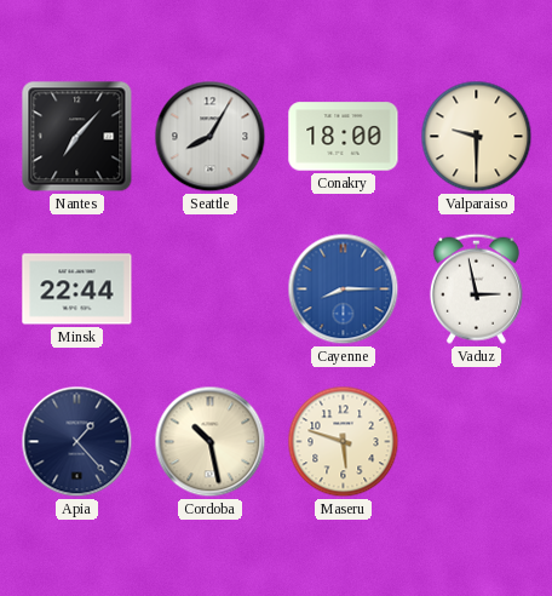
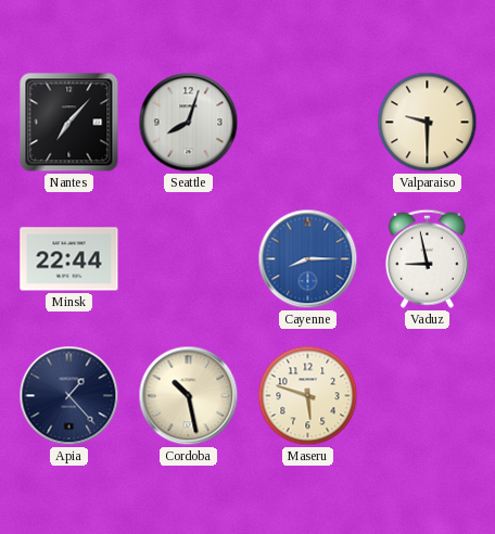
Seattle: 8:05 -> 8:03
Conakry: 18:00 -> none
Vaduz: 2:58 -> 8:58
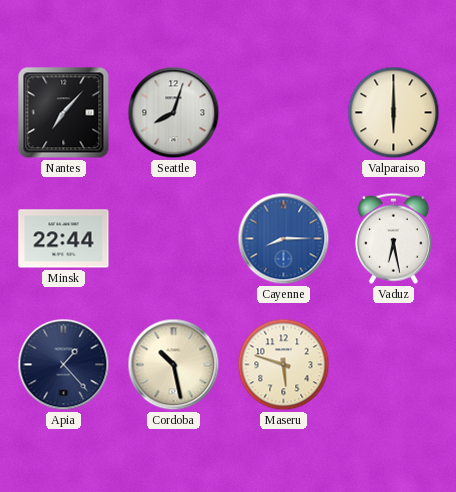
Valparaiso: 9:30 -> 6:00
Vaduz: 8:58 -> 6:28
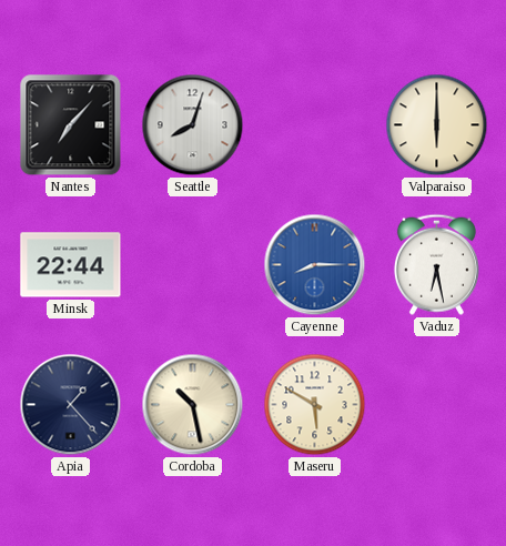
Maseru: 5:48 -> 5:50
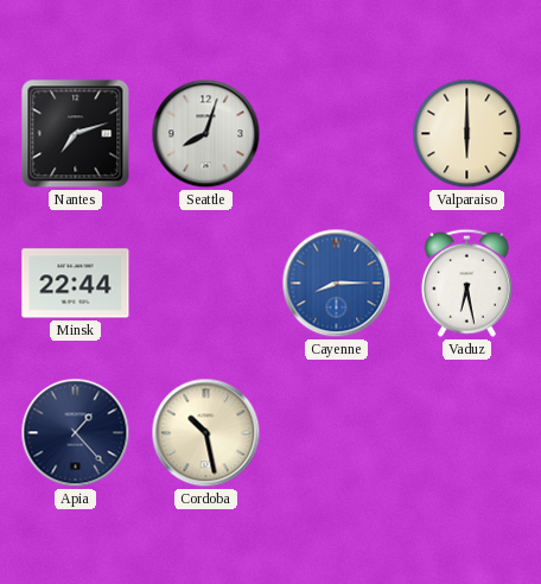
Nantes: 7:07 -> 7:12
Maseru: 5:50 -> none
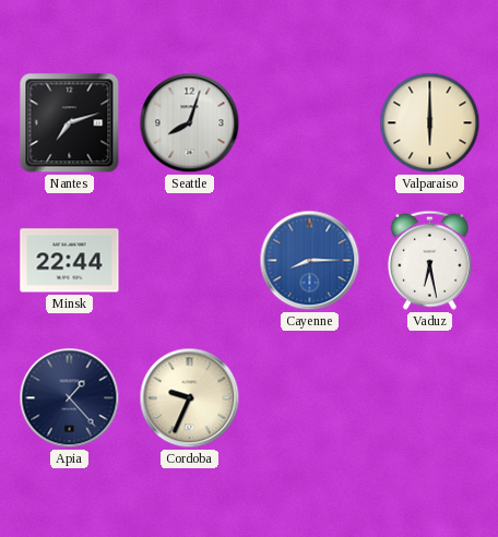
Cordoba: 10:28 -> 9:34
